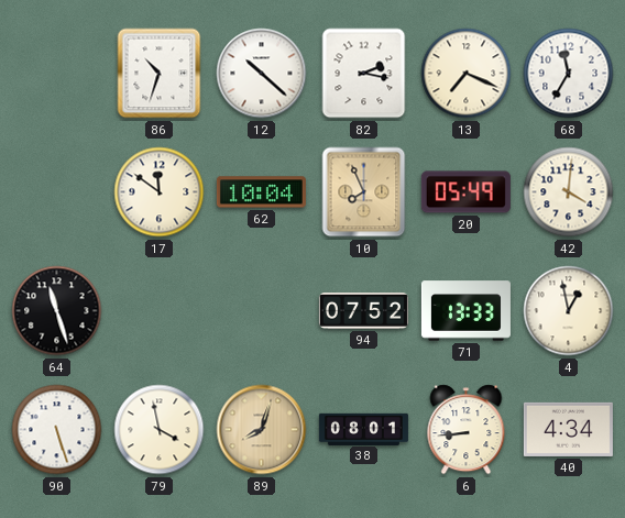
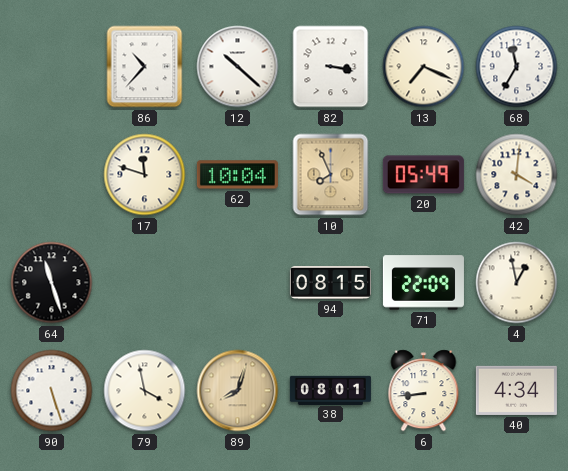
86: 10:33 -> 10:37
82: 2:17 -> 3:17
17: 11:51 -> 11:48
94: 07:52 -> 08:15
71: 13:33 -> 22:09
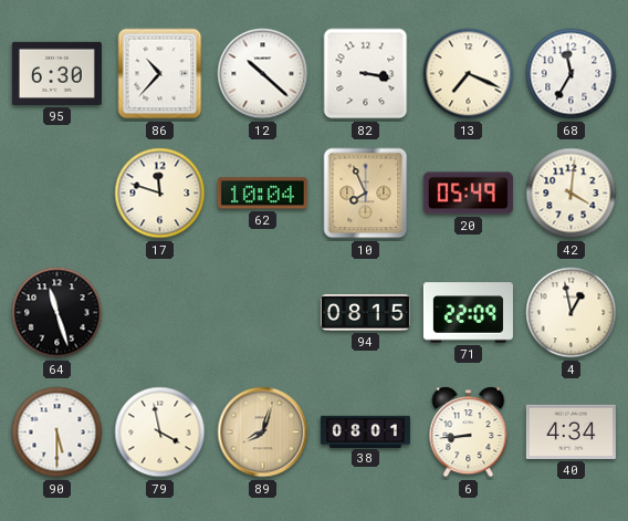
95: none -> 6:30
90: 5:27 -> 5:30
